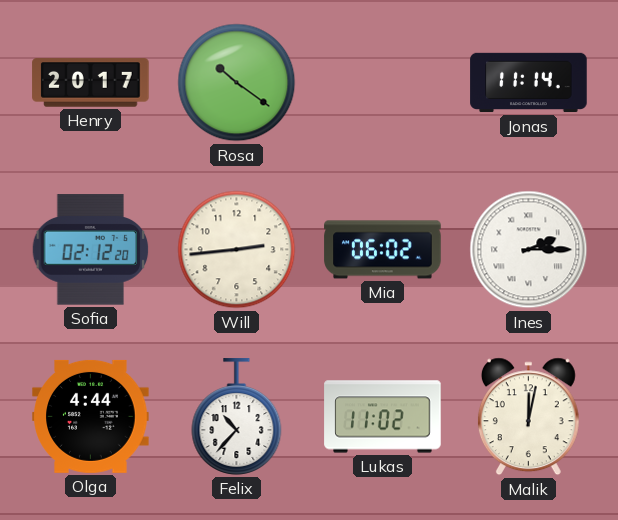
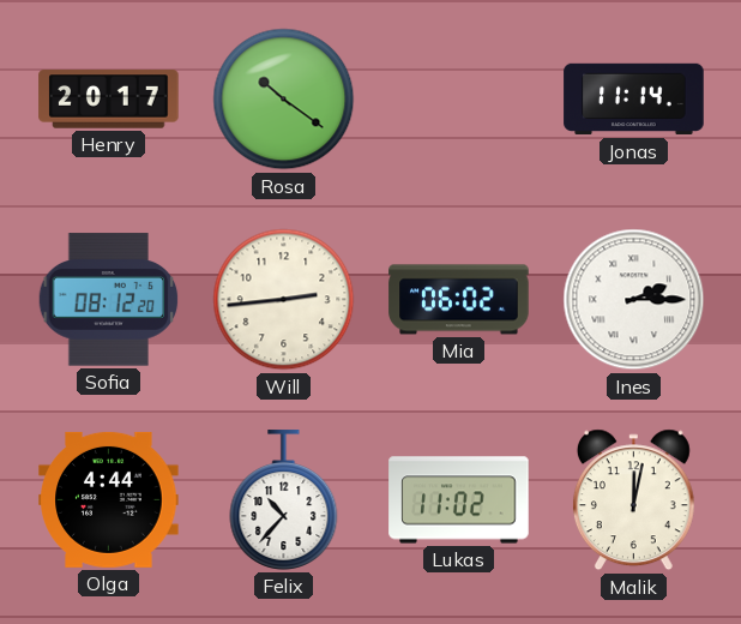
Sofia: 02:12 -> 08:12
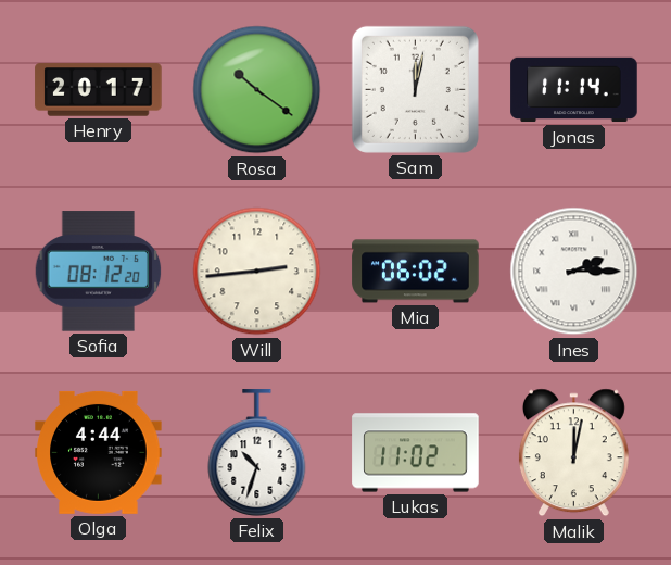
Sam: none -> 12:02
Felix: 10:37 -> 10:33
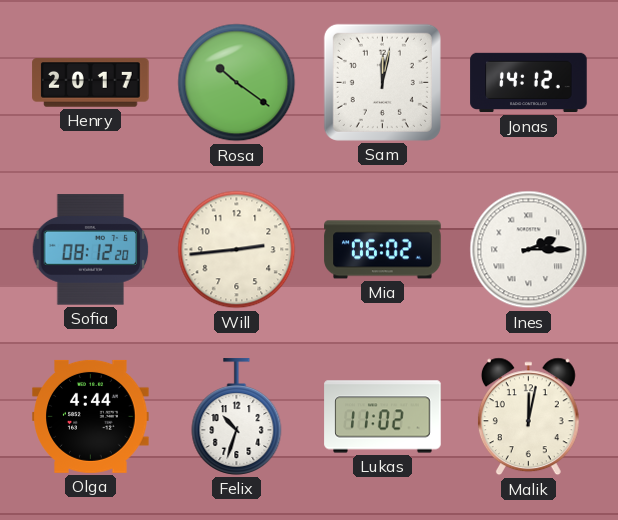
Jonas: 11:14 -> 14:12
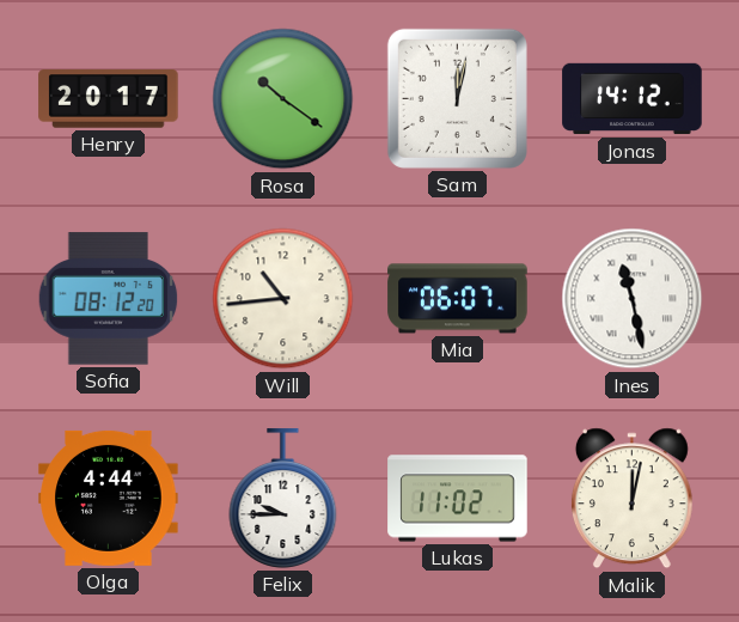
Will: 2:44 -> 10:44
Mia: 06:02 -> 06:07
Ines: 2:15 -> 11:28
Felix: 10:33 -> 9:45
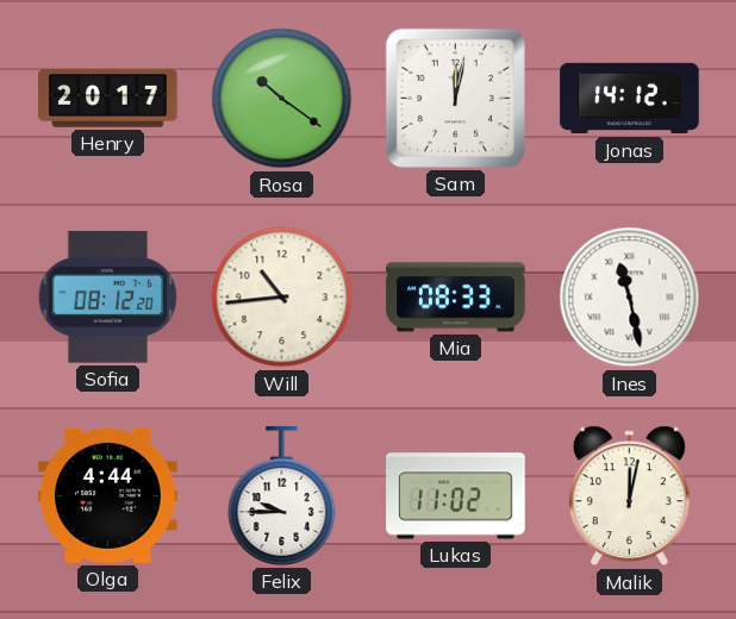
Mia: 06:07 -> 08:33
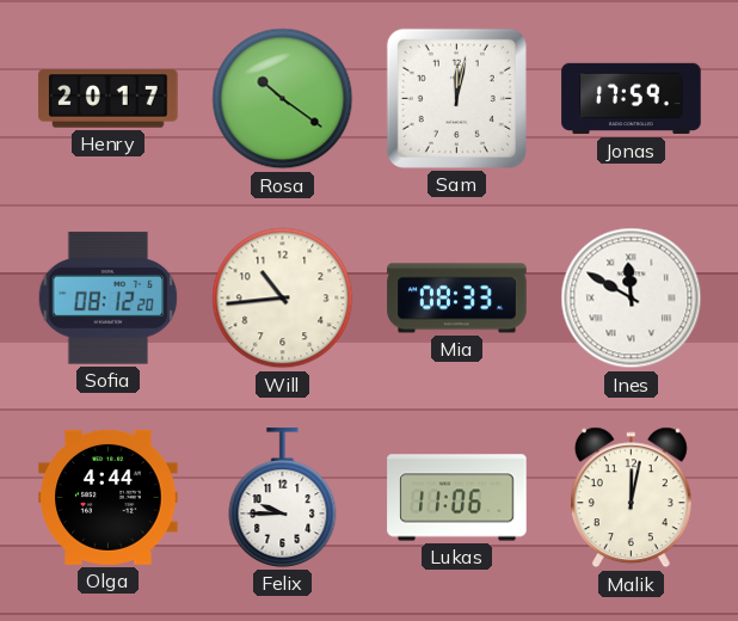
Jonas: 14:12 -> 17:59
Ines: 11:28 -> 11:50
Lukas: 11:02 -> 11:06
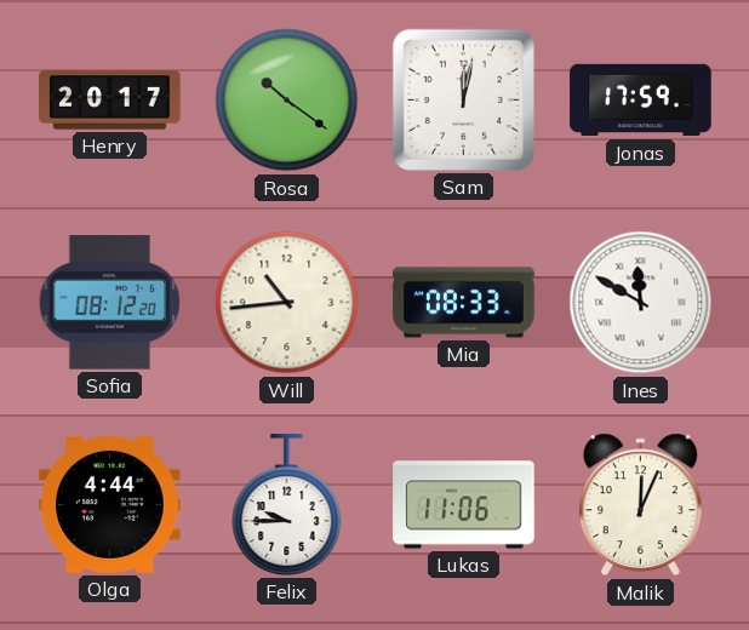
Malik: 12:02 -> 12:04
